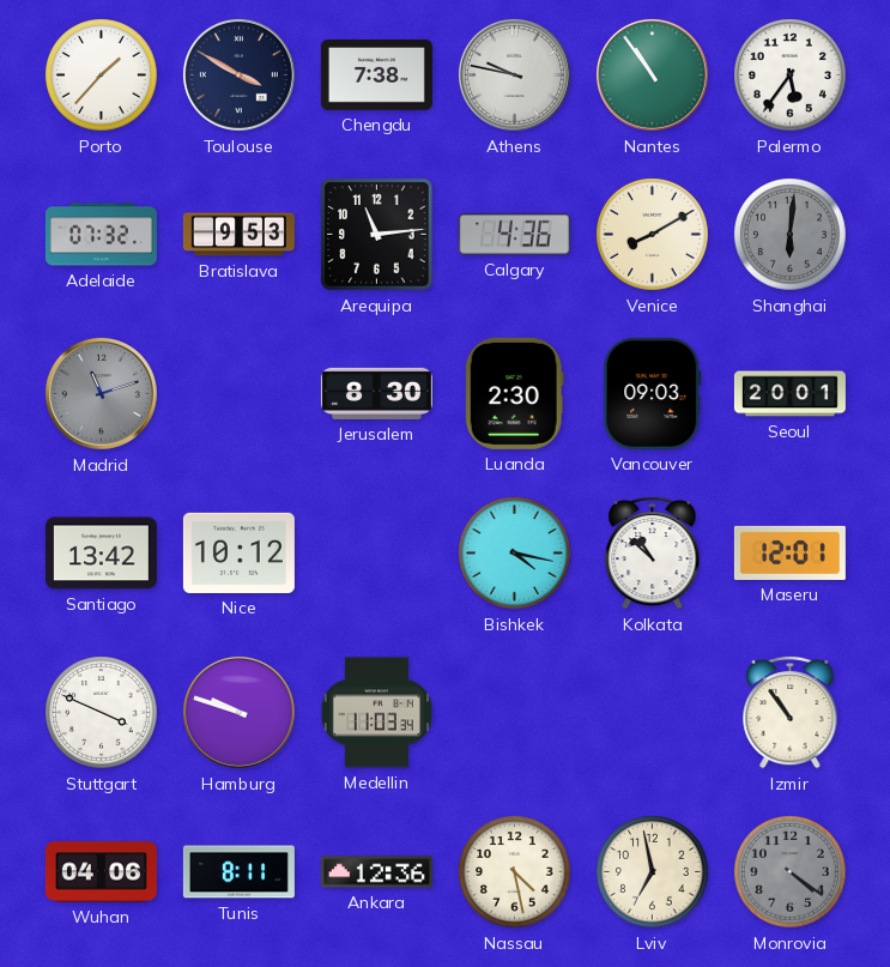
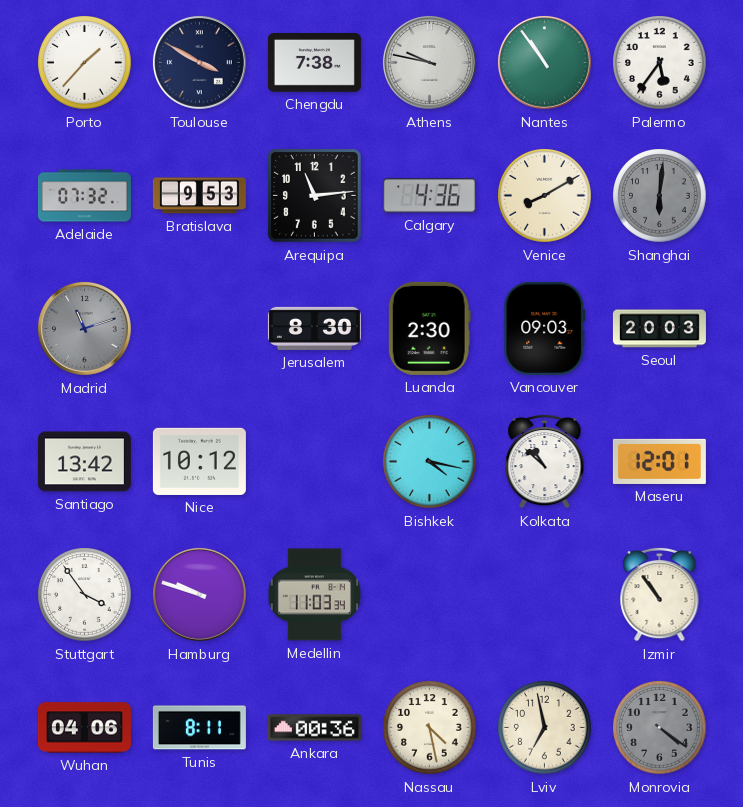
Seoul: 20:01 -> 20:03
Stuttgart: 3:49 -> 3:54
Ankara: 12:36 -> 00:36
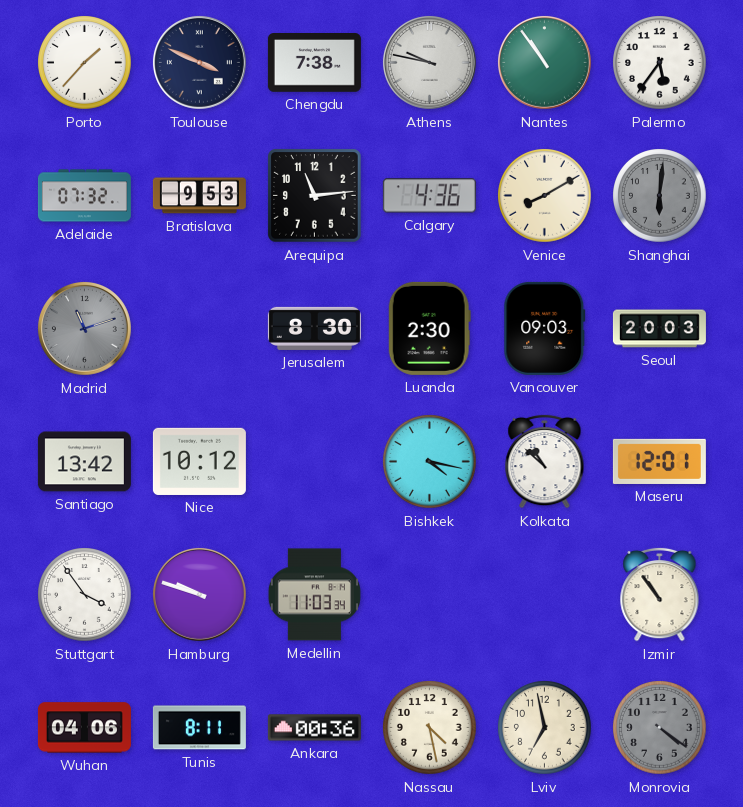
Toulouse: 3:50 -> 3:49
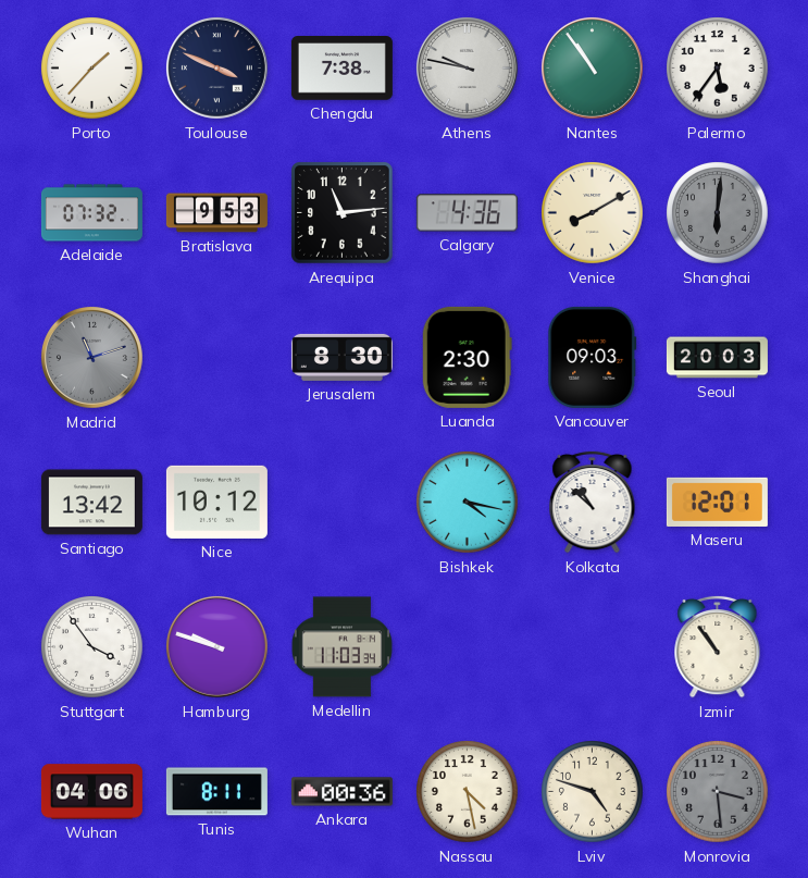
Lviv: 6:58 -> 4:48
Monrovia: 4:21 -> 3:29
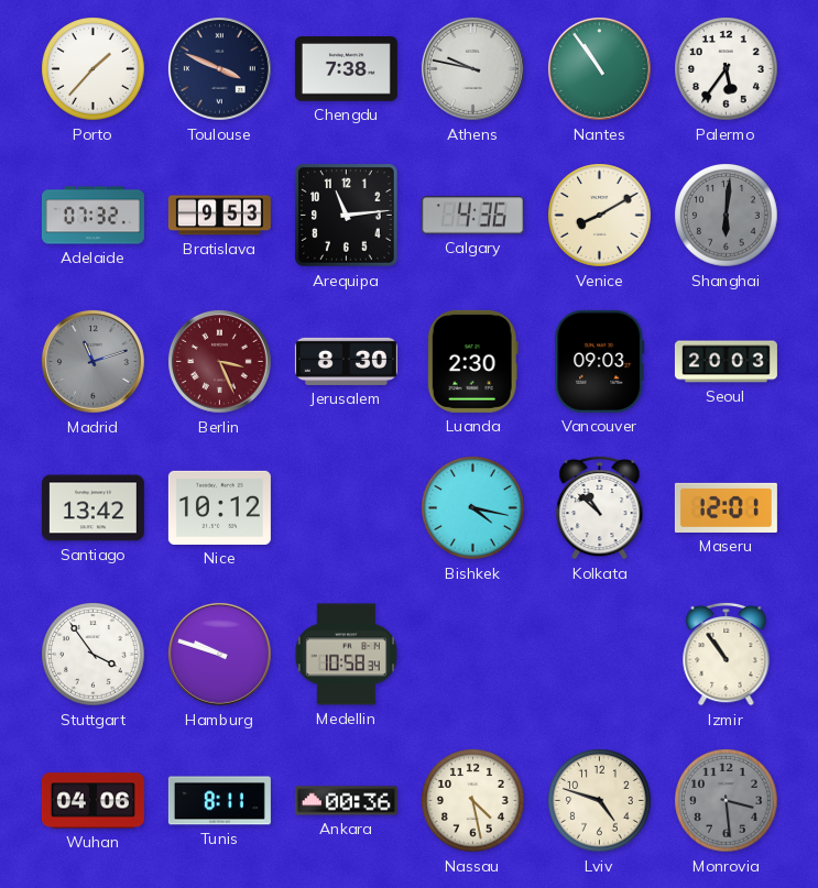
Berlin: none -> 3:26
Medellin: 11:03 -> 10:58
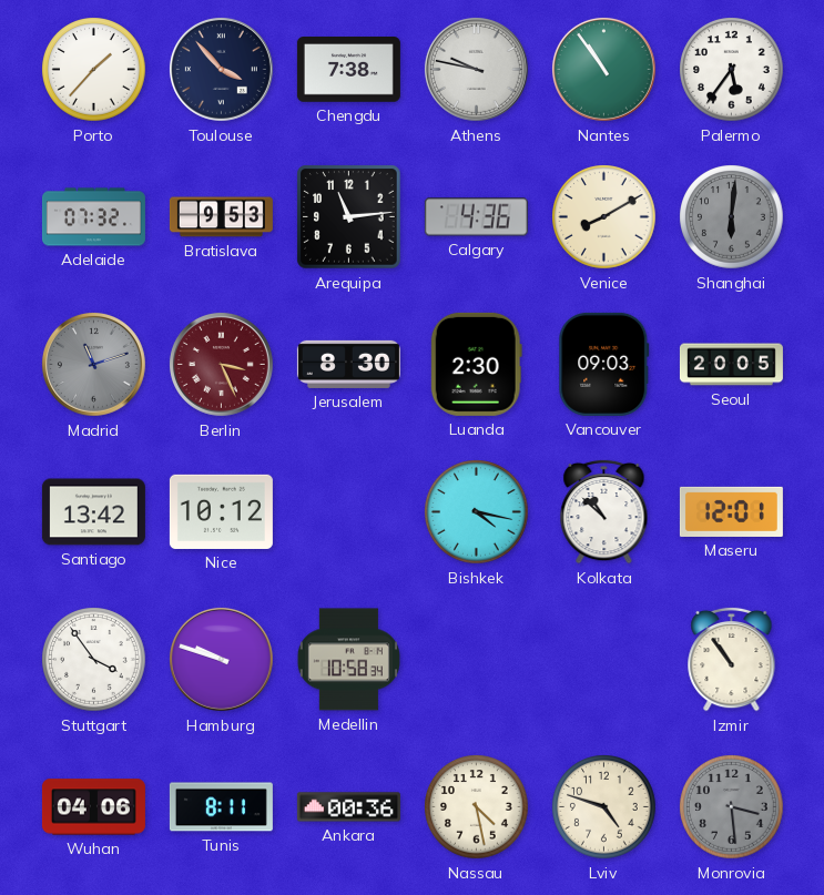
Toulouse: 3:49 -> 3:53
Seoul: 20:03 -> 20:05
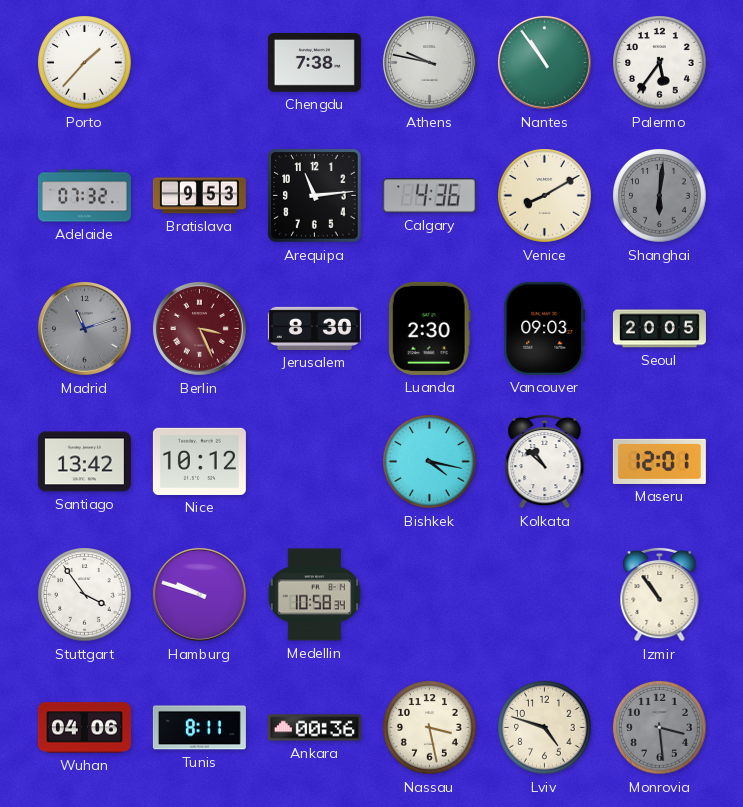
Toulouse: 3:53 -> none
Nassau: 4:28 -> 3:28
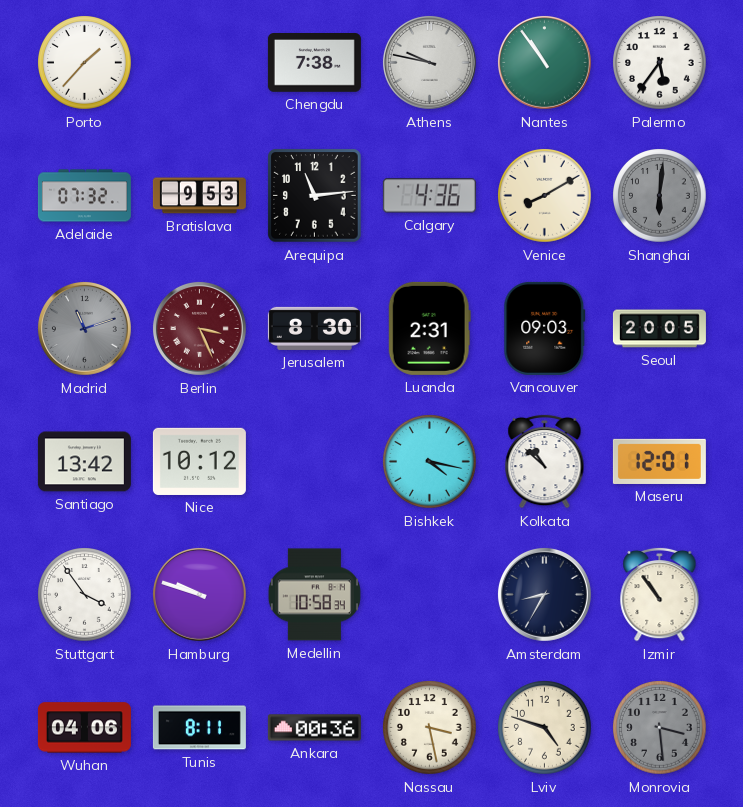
Luanda: 2:30 -> 2:31
Amsterdam: none -> 8:35
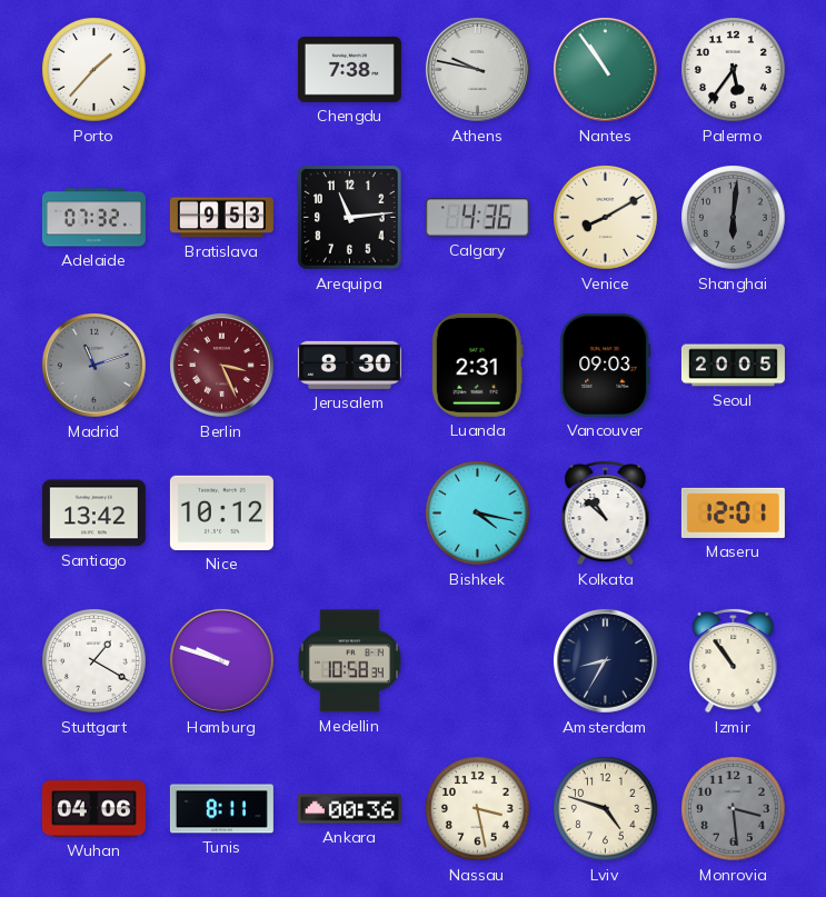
Stuttgart: 3:54 -> 1:20
